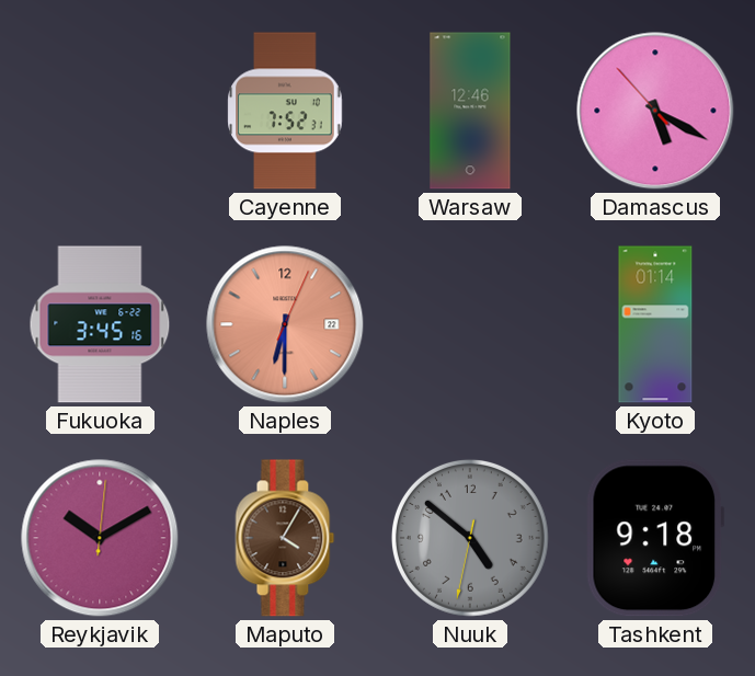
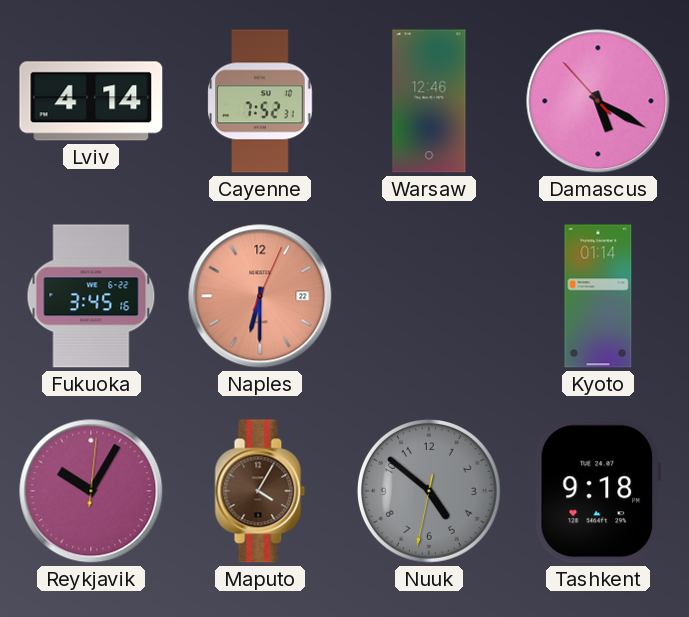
Lviv: none -> 4:14
Reykjavik: 10:10 -> 10:05
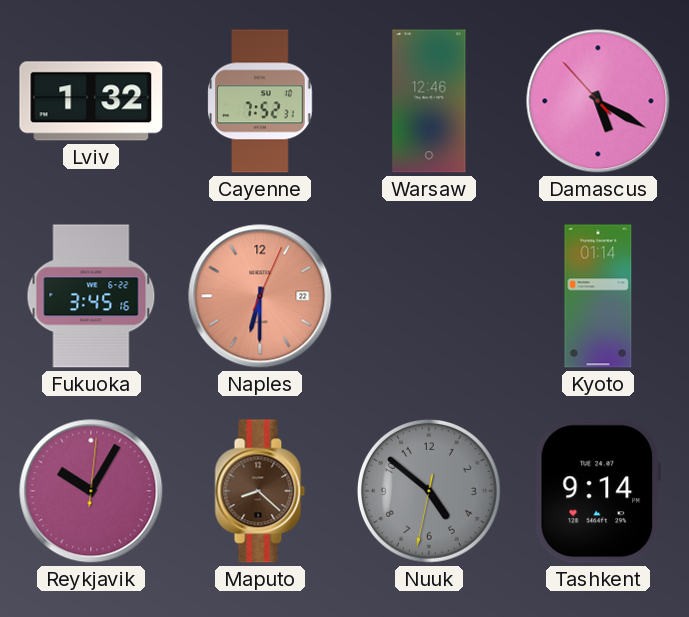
Lviv: 4:14 -> 1:32
Maputo: 4:05 -> 8:22
Tashkent: 9:18 -> 9:14
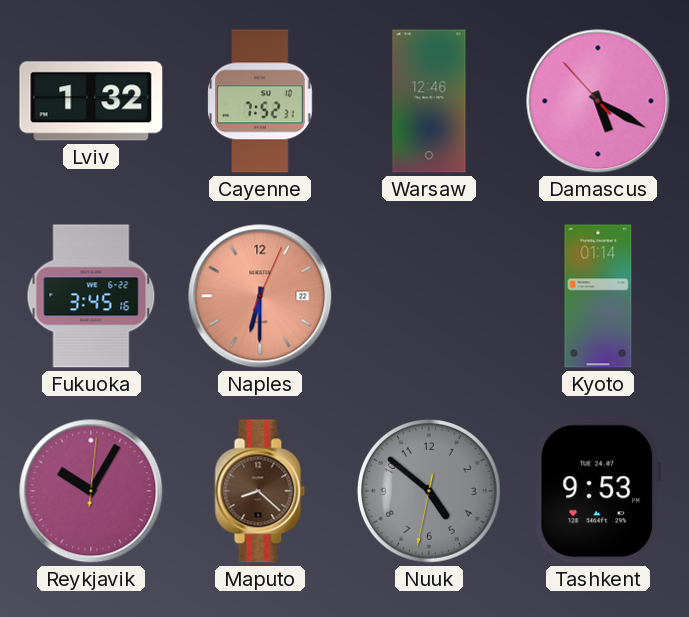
Tashkent: 9:14 -> 9:53
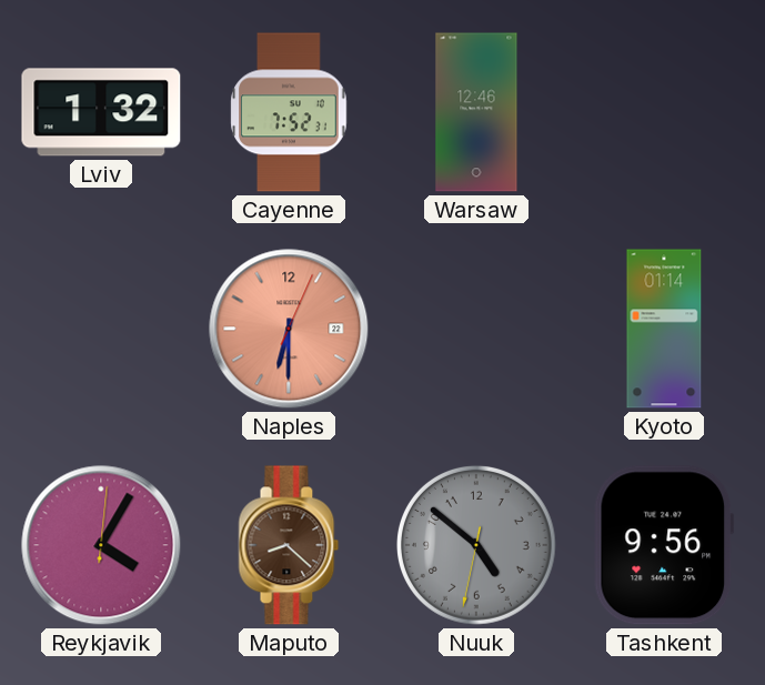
Damascus: 5:19 -> none
Fukuoka: 3:45 -> none
Reykjavik: 10:05 -> 4:05
Tashkent: 9:53 -> 9:56
